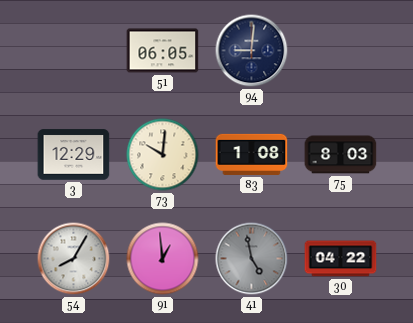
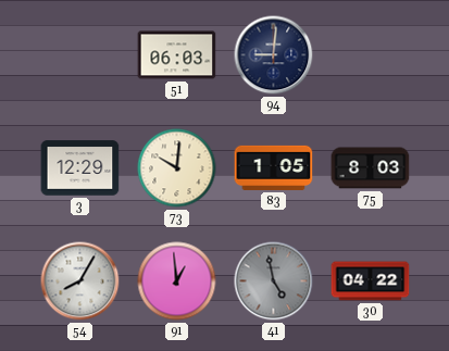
51: 06:05 -> 06:03
83: 1:08 -> 1:05
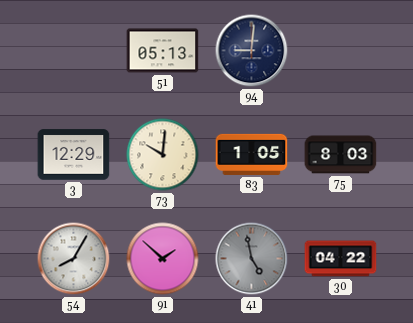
51: 06:03 -> 05:13
91: 12:59 -> 1:52
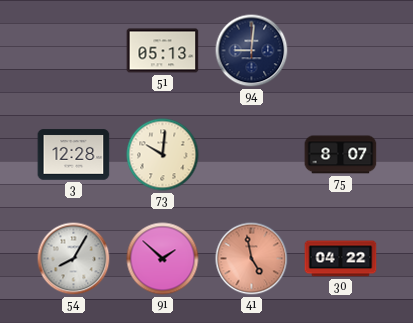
3: 12:29 -> 12:28
83: 1:05 -> none
75: 8:03 -> 8:07
41 dial: grey -> salmon
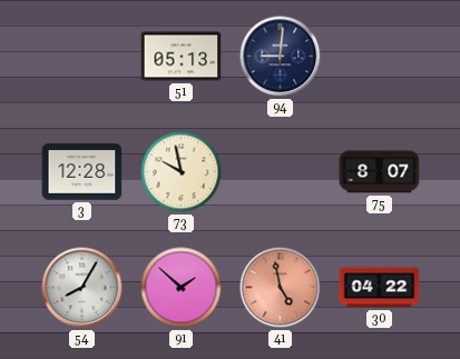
73: 10:01 -> 9:58
